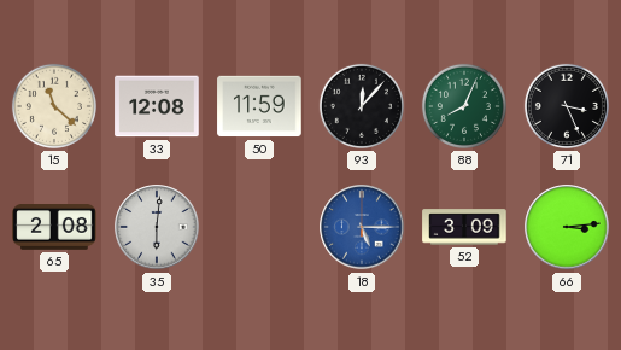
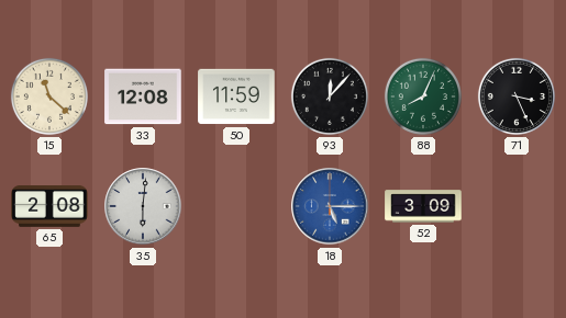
66: 3:14 -> none
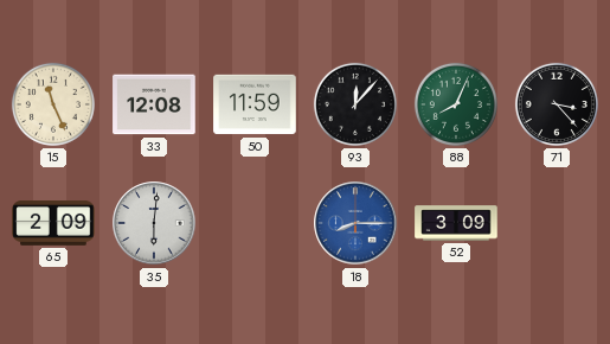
15: 11:22 -> 11:26
71: 3:26 -> 3:23
65: 2:08 -> 2:09
18: 5:15 -> 8:15
